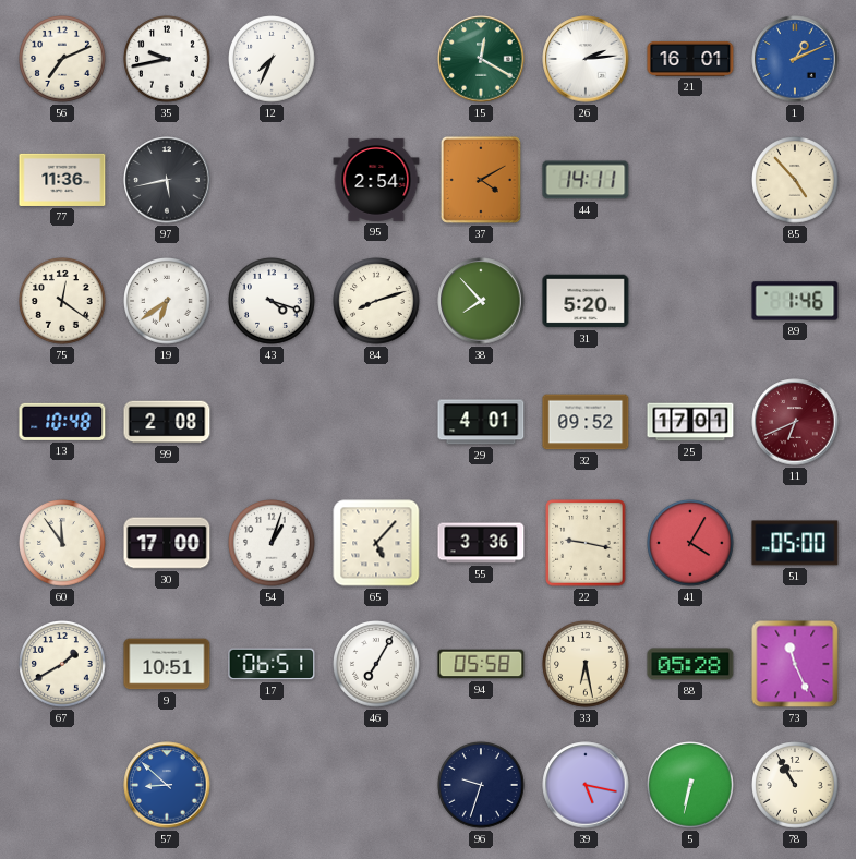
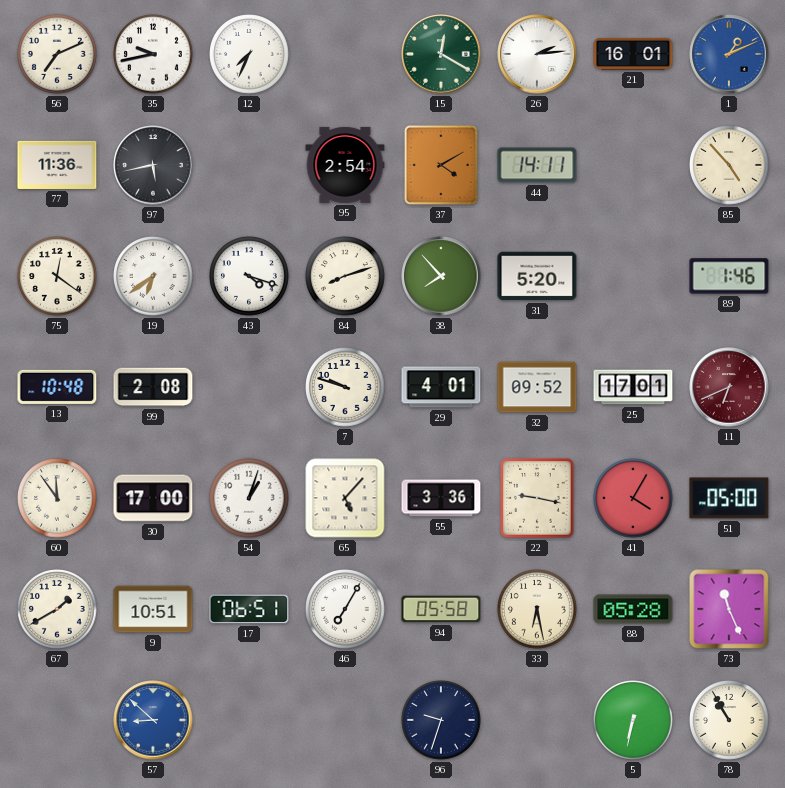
7: none -> 9:48
39: 5:17 -> none
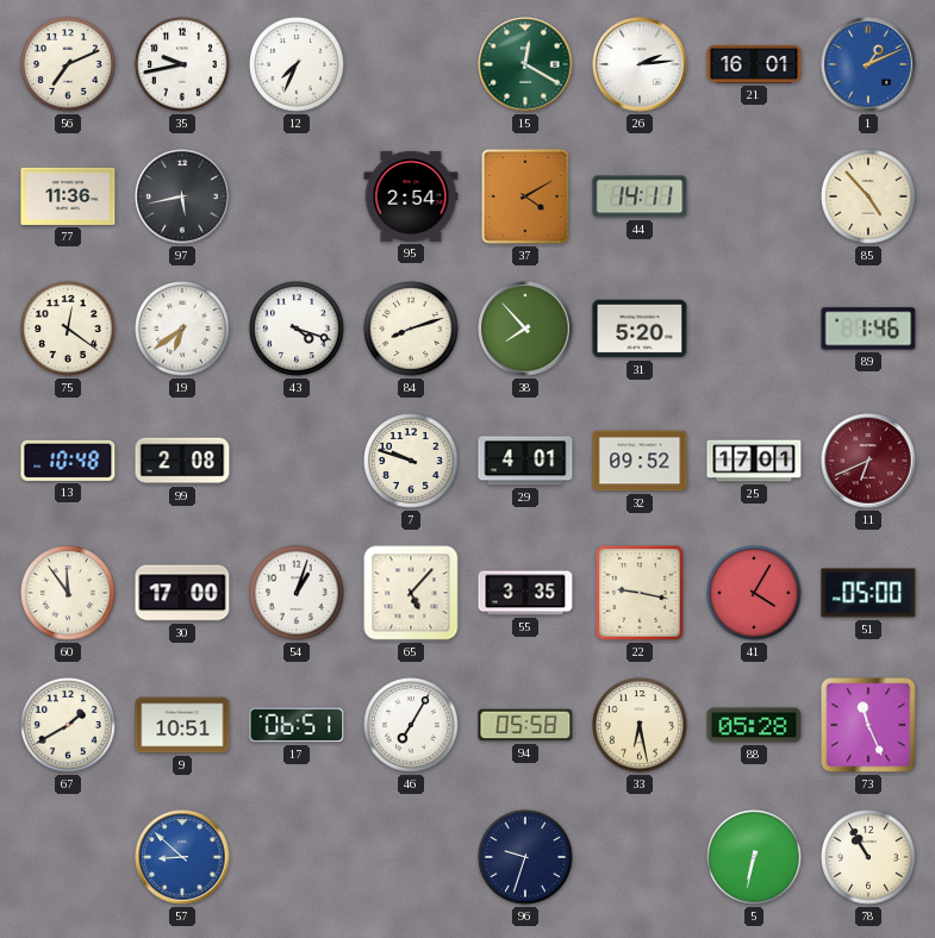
55: 3:36 -> 3:35
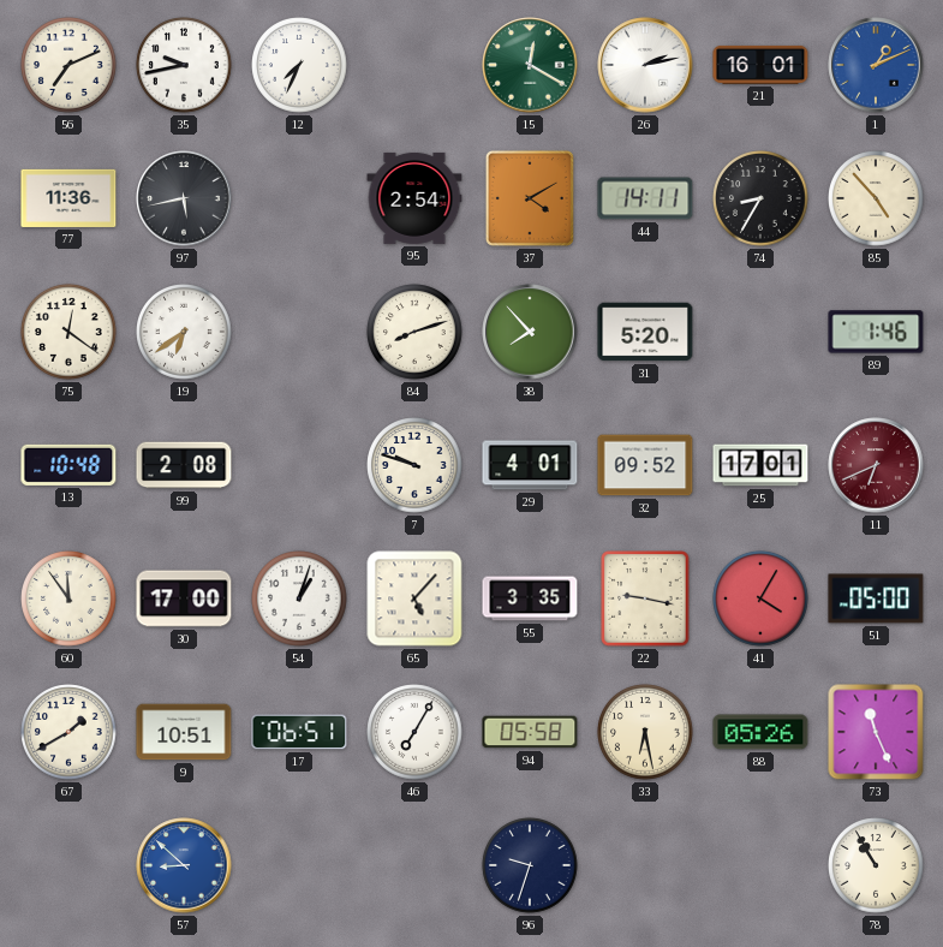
26: 2:14 -> 2:13
74: none -> 8:35
43: 4:18 -> none
88: 05:28 -> 05:26
5: 6:32 -> none
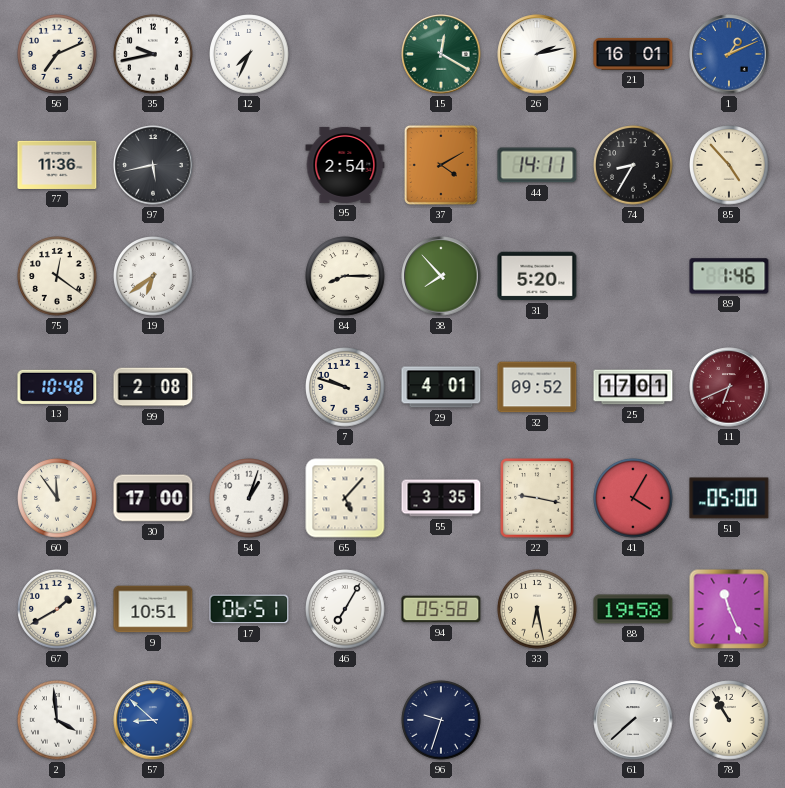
84: 8:12 -> 8:15
88: 05:26 -> 19:58
2: none -> 3:59
61: none -> 7:38
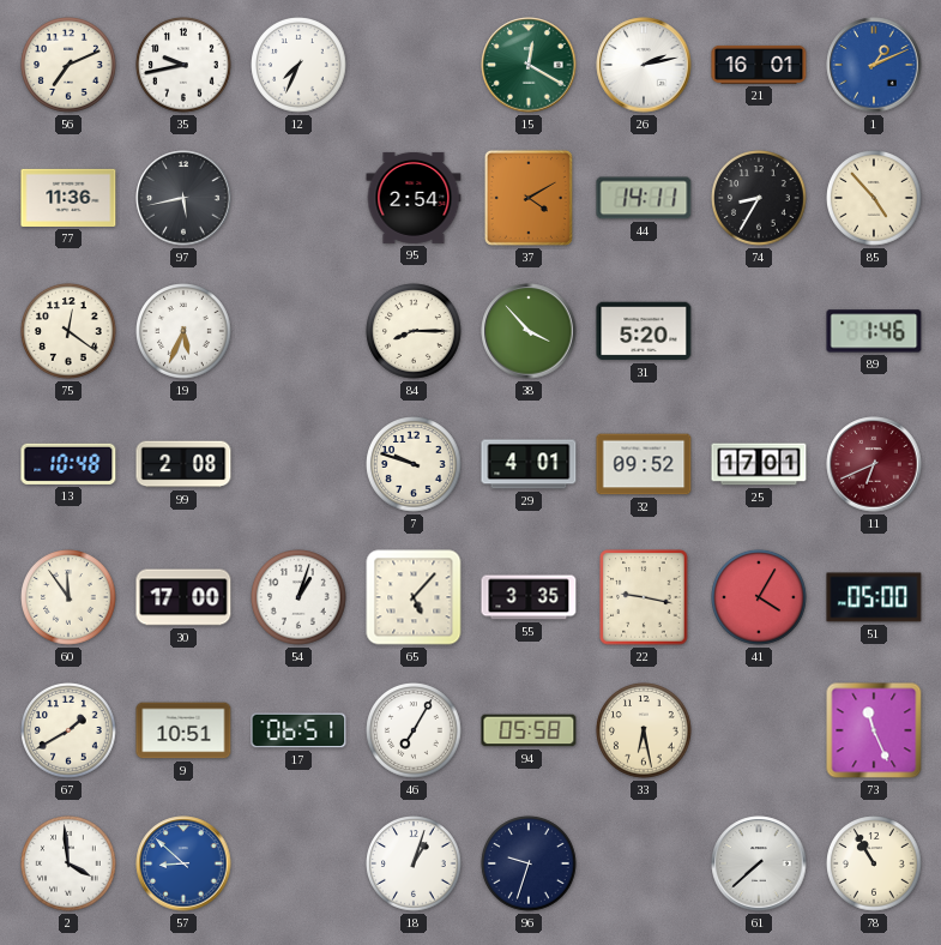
19: 6:39 -> 5:34
38: 7:53 -> 3:53
88: 19:58 -> none
18: none -> 1:03
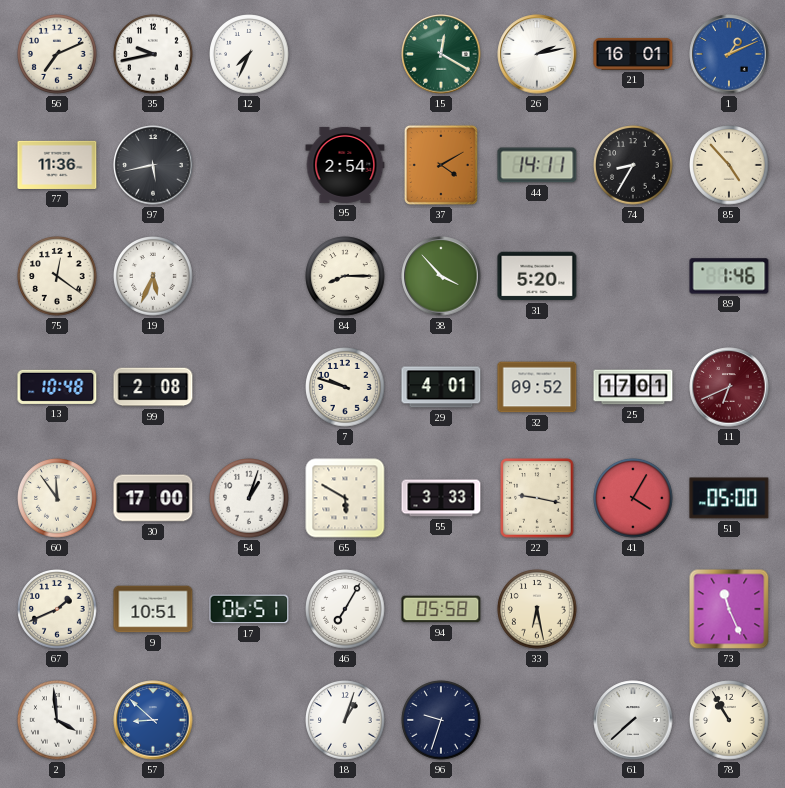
65: 5:07 -> 5:50
55: 3:35 -> 3:33
67: 1:40 -> 1:41
